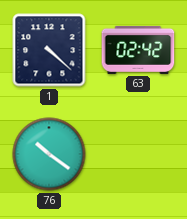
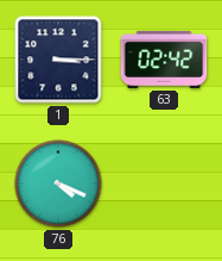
1: 4:22 -> 3:15
76: 10:21 -> 4:19
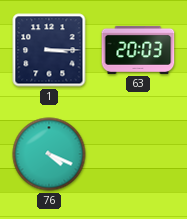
63: 02:42 -> 20:03
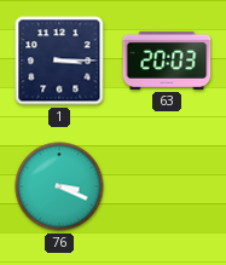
76: 4:19 -> 3:19
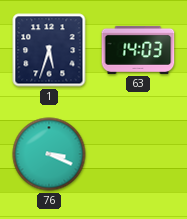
1: 3:15 -> 5:33
63: 20:03 -> 14:03
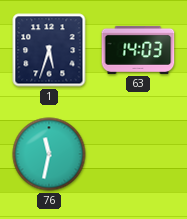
76: 3:19 -> 11:32
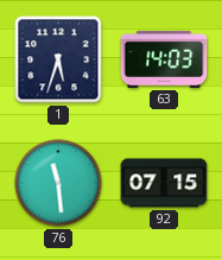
76: 11:32 -> 11:29
92: none -> 07:15
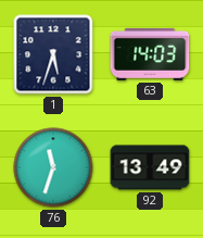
76: 11:29 -> 11:33
92: 07:15 -> 13:49
